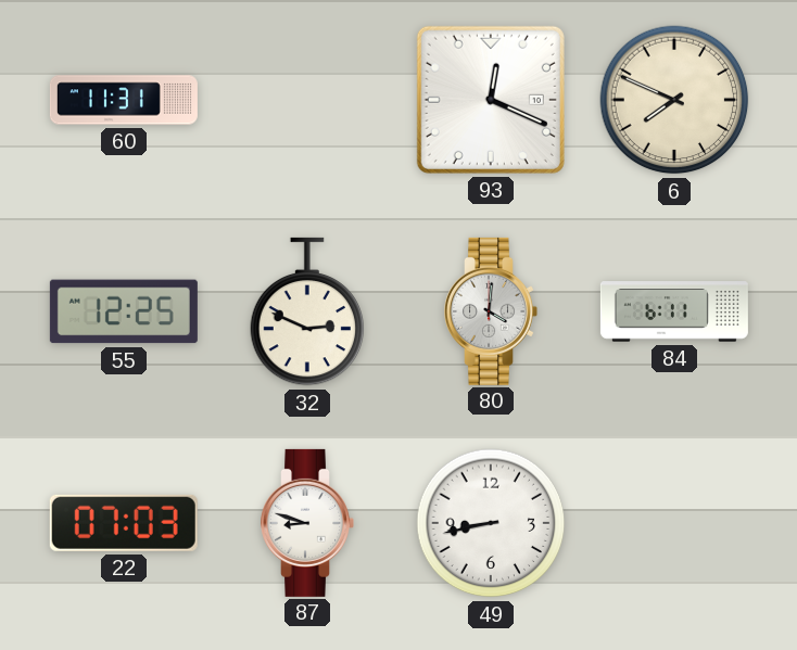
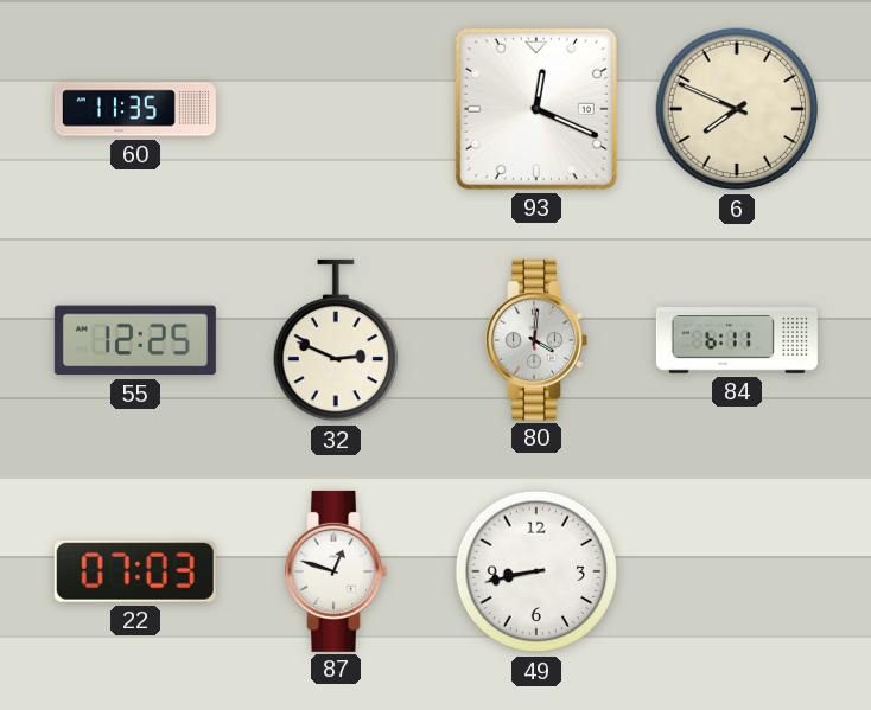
60: 11:31 -> 11:35
87: 8:48 -> 12:48
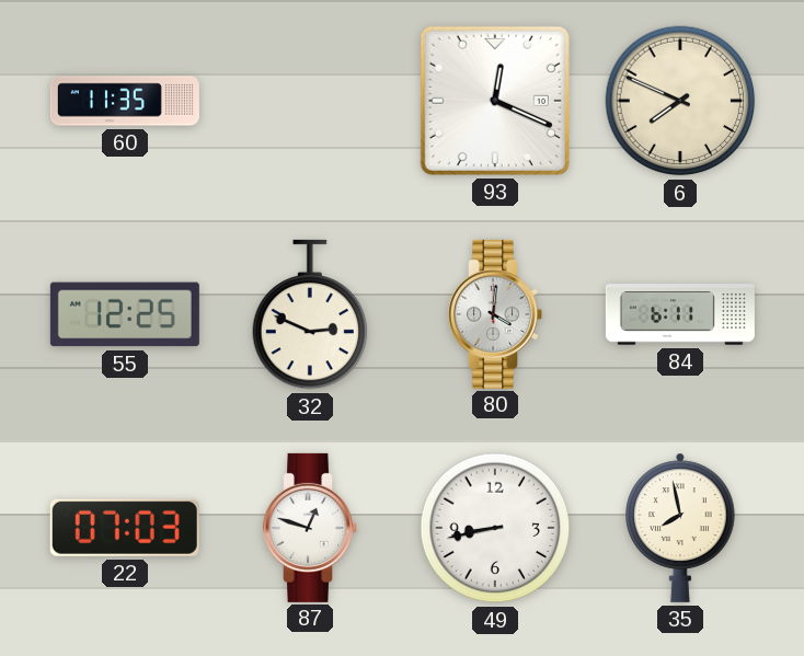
35: none -> 7:58
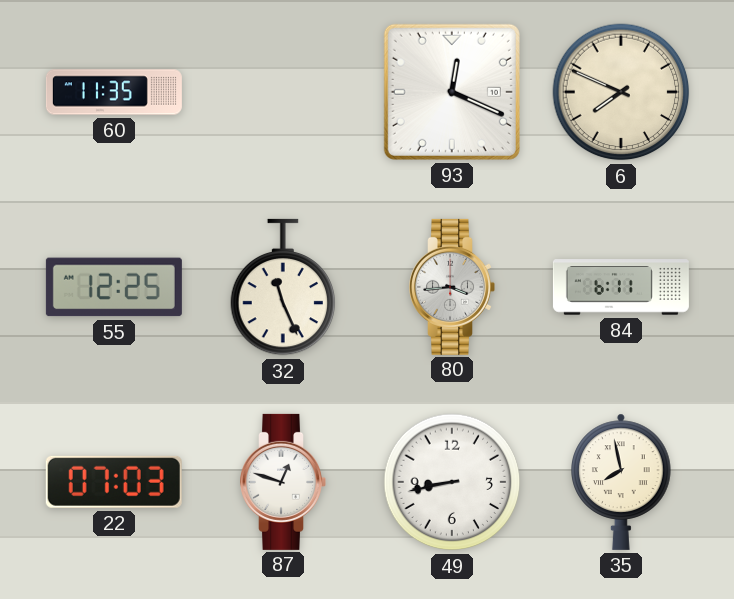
32: 2:49 -> 11:26
80: 4:01 -> 3:44
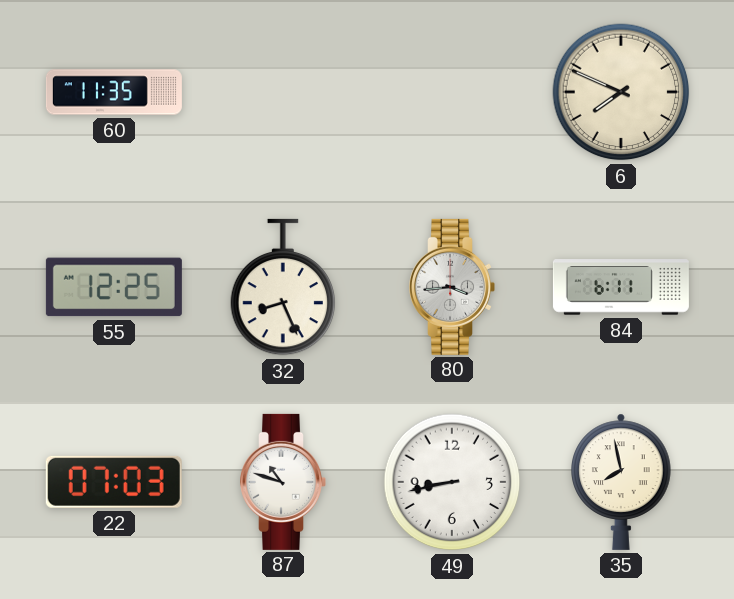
93: 12:19 -> none
32: 11:26 -> 8:26
87: 12:48 -> 10:48
